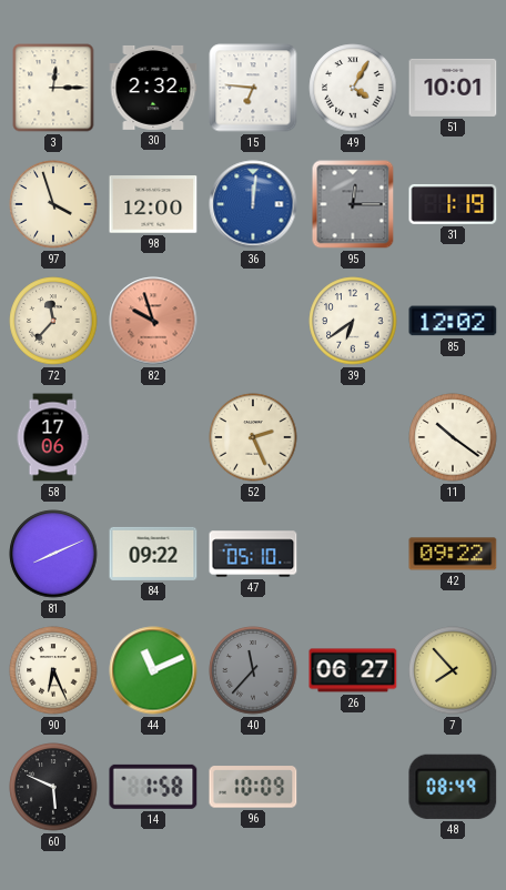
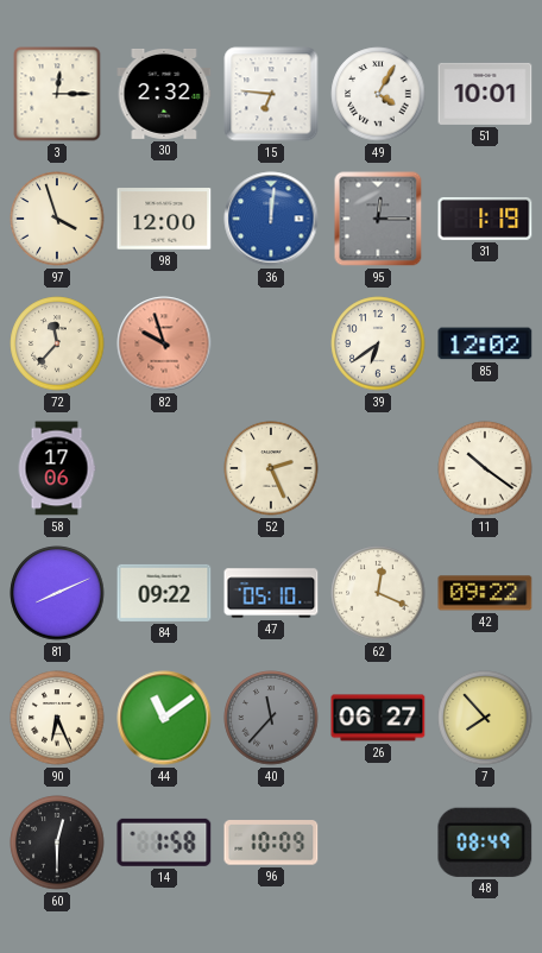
62: none -> 12:19
44: 11:11 -> 11:09
60: 5:49 -> 12:30
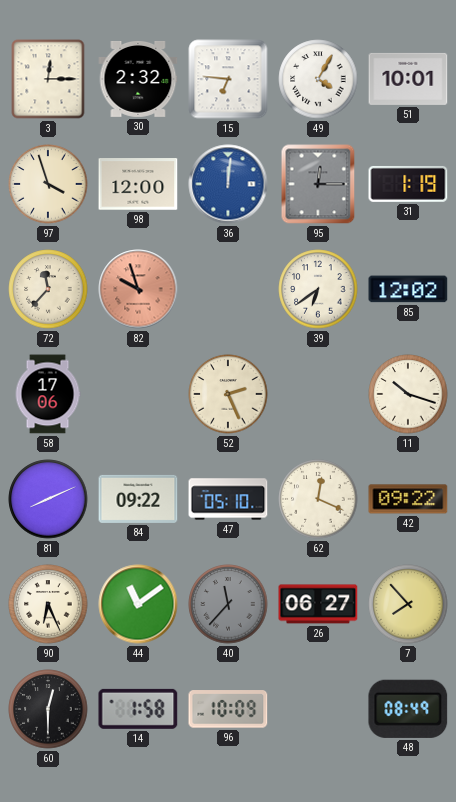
11: 10:21 -> 10:18
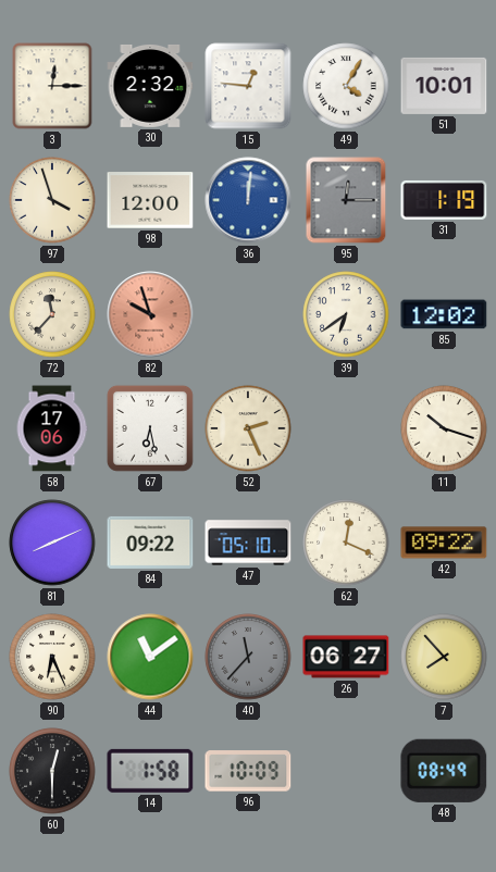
15: 6:46 -> 12:46
67: none -> 6:28
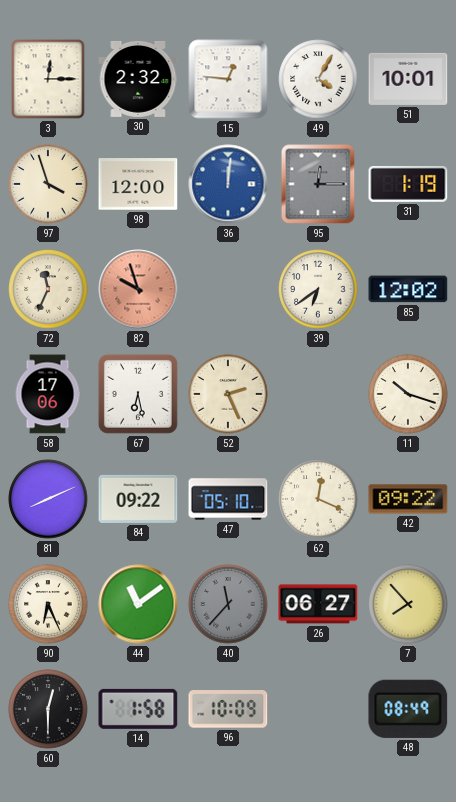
72: 11:37 -> 11:34
